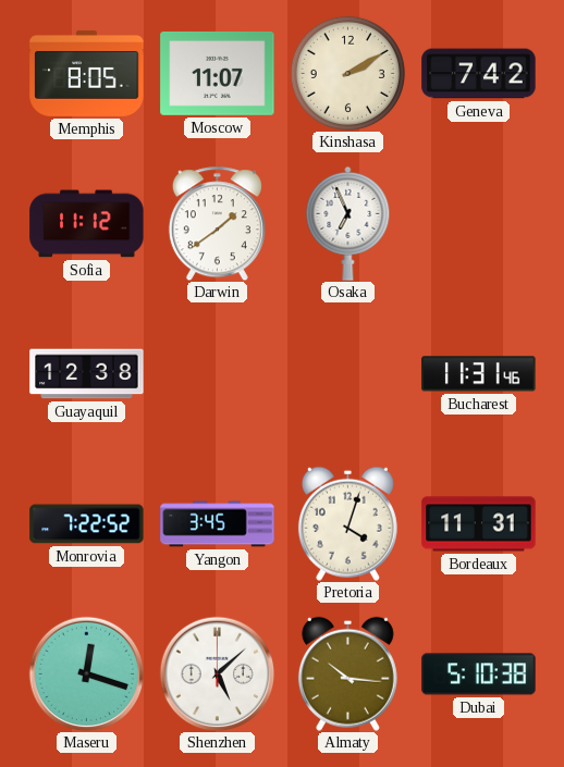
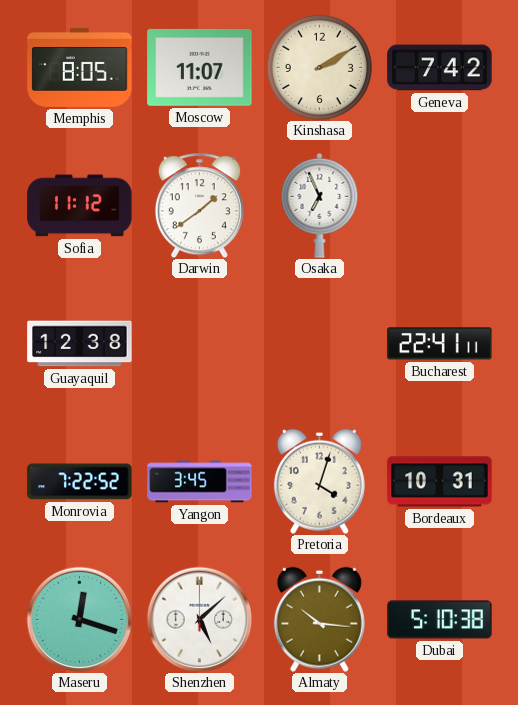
Bucharest: 11:31 -> 22:41
Bordeaux: 11:31 -> 10:31
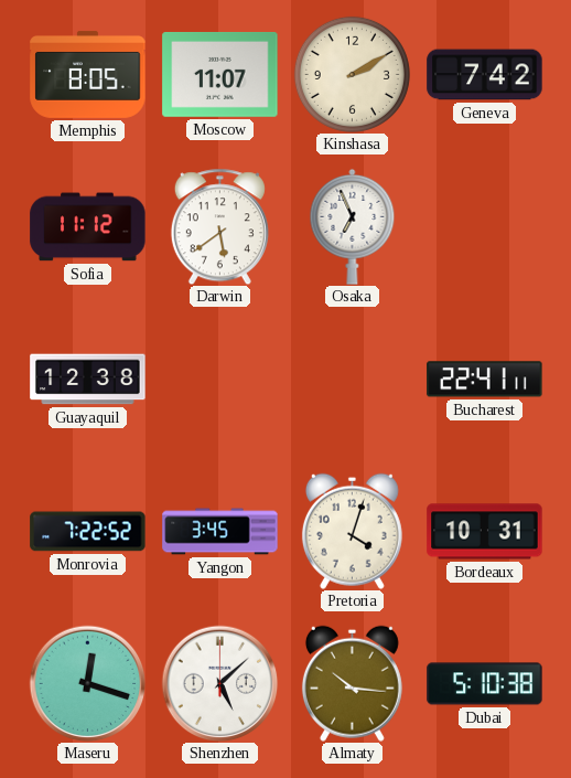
Darwin: 1:39 -> 5:39
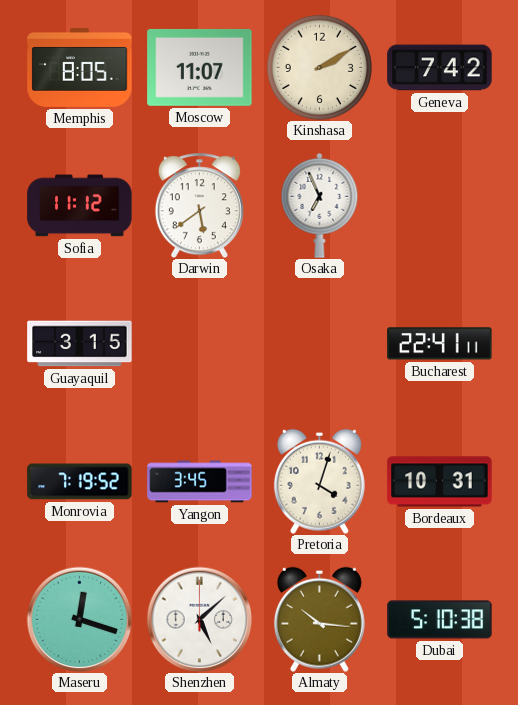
Guayaquil: 12:38 -> 3:15
Monrovia: 7:22 -> 7:19
